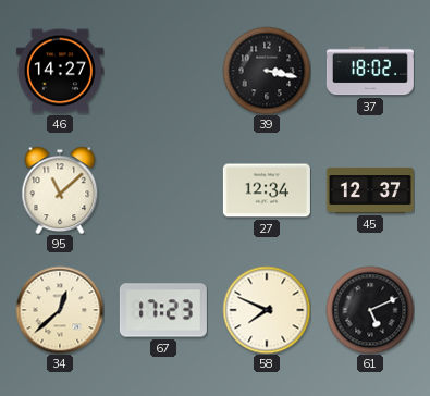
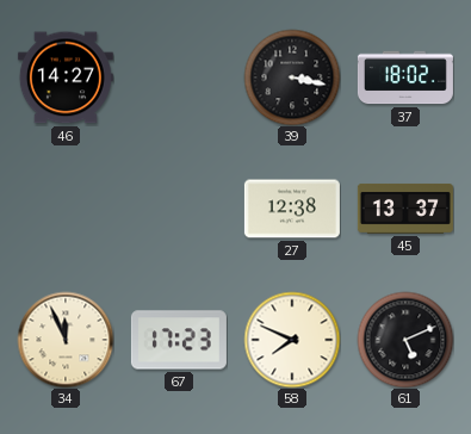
95: 11:08 -> none
27: 12:34 -> 12:38
45: 12:37 -> 13:37
34: 12:38 -> 11:56
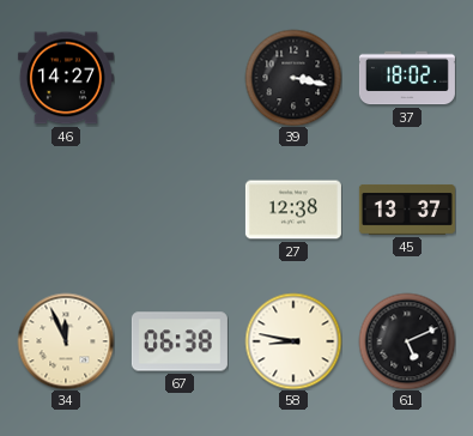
67: 17:23 -> 06:38
58: 7:49 -> 8:47
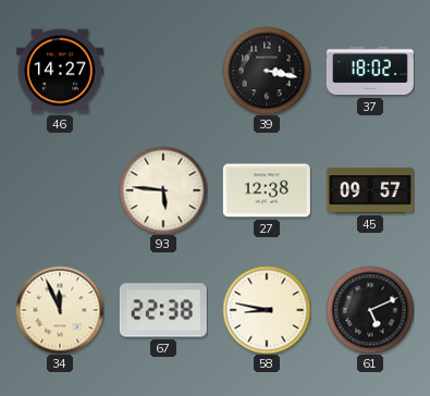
93: none -> 5:46
45: 13:37 -> 09:57
67: 06:38 -> 22:38
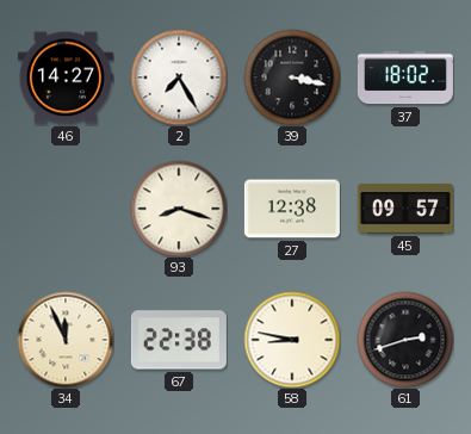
2: none -> 7:25
93: 5:46 -> 8:18
61: 5:11 -> 2:42
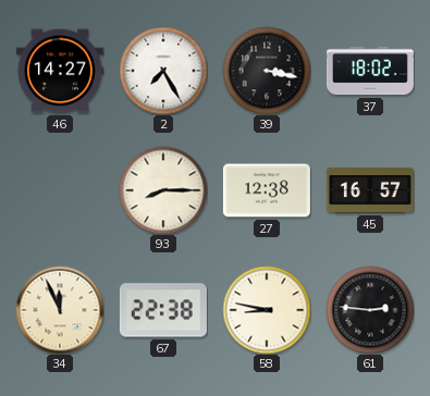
93: 8:18 -> 8:15
45: 09:57 -> 16:57
61: 2:42 -> 2:46
